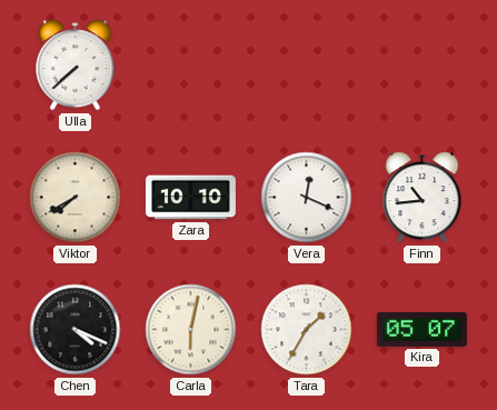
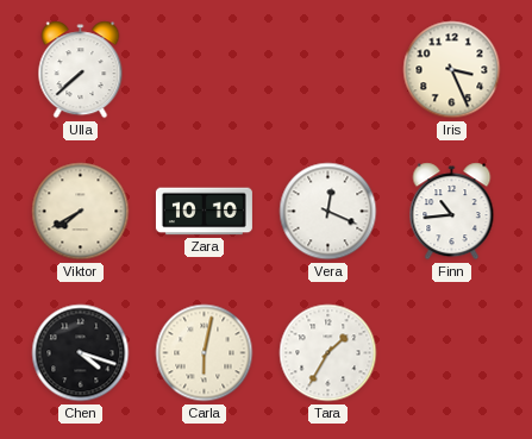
Iris: none -> 3:26
Chen: 4:19 -> 4:18
Kira: 05:07 -> none
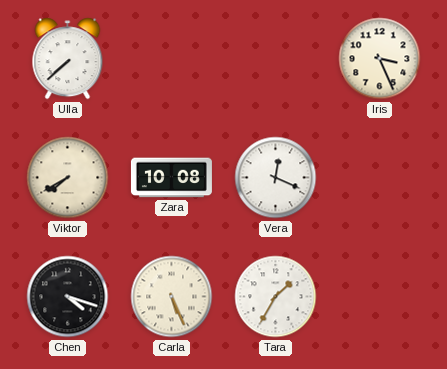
Zara: 10:10 -> 10:08
Finn: 10:44 -> none
Carla: 6:02 -> 5:26
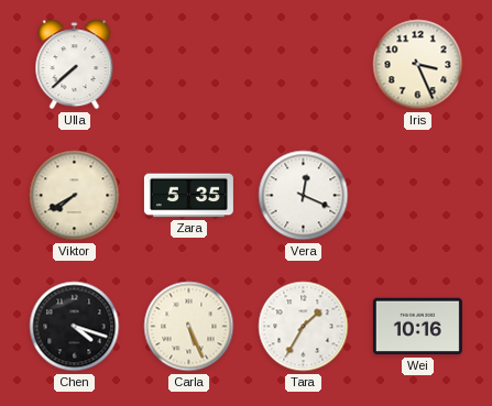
Zara: 10:08 -> 5:35
Wei: none -> 10:16
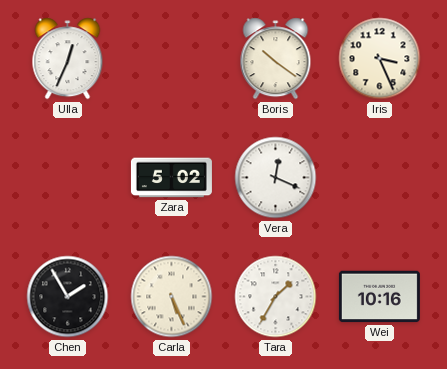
Ulla: 7:38 -> 12:34
Boris: none -> 10:21
Viktor: 7:40 -> none
Zara: 5:35 -> 5:02
Chen: 4:18 -> 1:55
